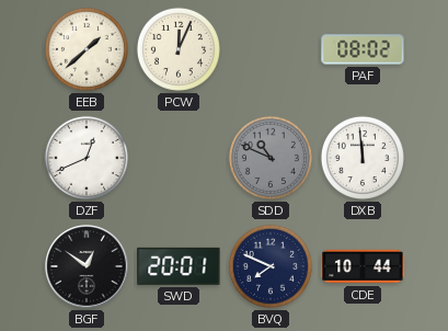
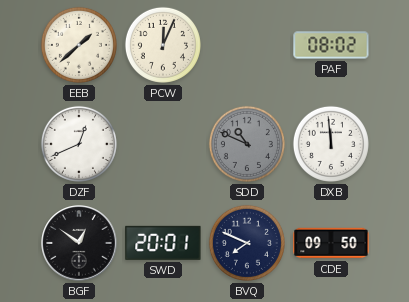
CDE: 10:44 -> 09:50
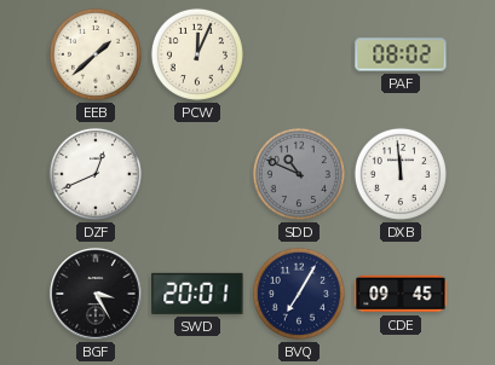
BGF: 12:51 -> 3:25
BVQ: 7:49 -> 7:05
CDE: 09:50 -> 09:45
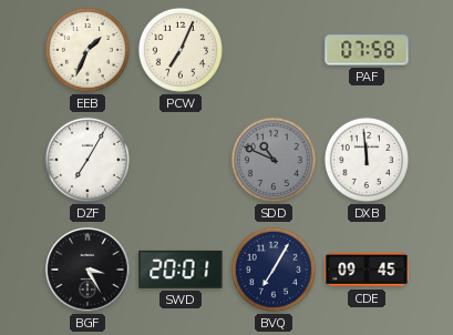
EEB: 1:38 -> 1:34
PCW: 12:04 -> 7:04
PAF: 08:02 -> 07:58
DZF: 12:41 -> 7:05
